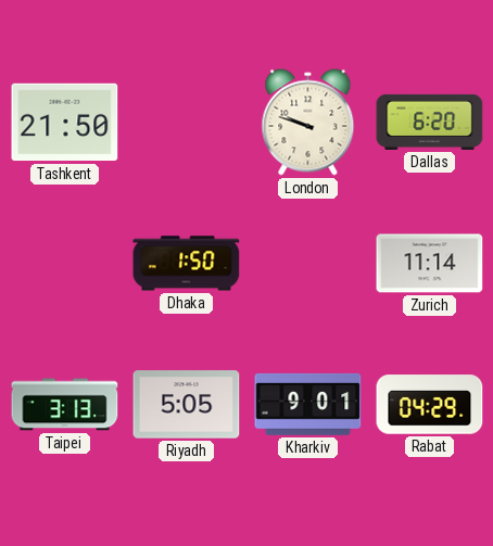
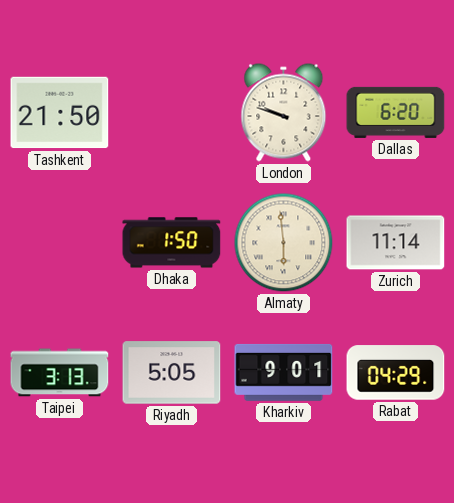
Almaty: none -> 5:59
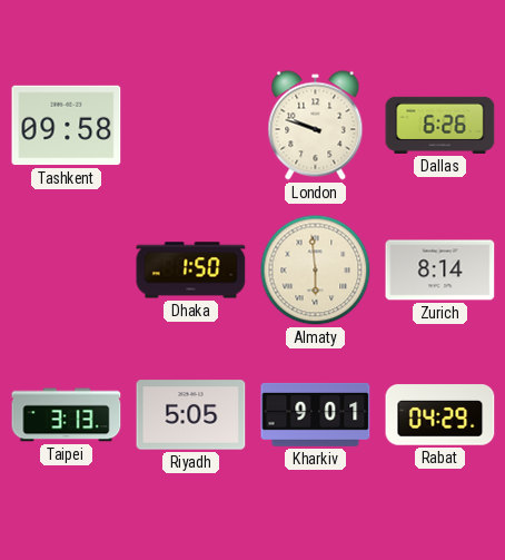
Tashkent: 21:50 -> 09:58
Dallas: 6:20 -> 6:26
Zurich: 11:14 -> 8:14
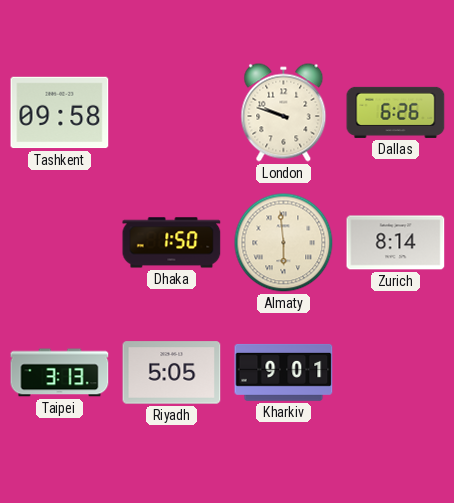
Rabat: 04:29 -> none
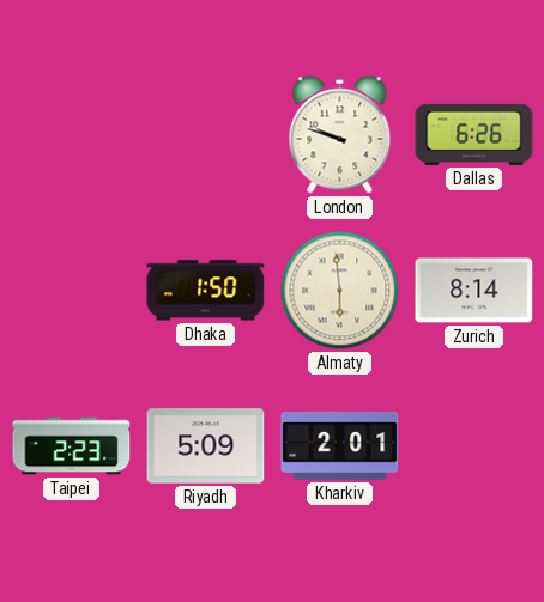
Tashkent: 09:58 -> none
Taipei: 3:13 -> 2:23
Riyadh: 5:05 -> 5:09
Kharkiv: 9:01 -> 2:01
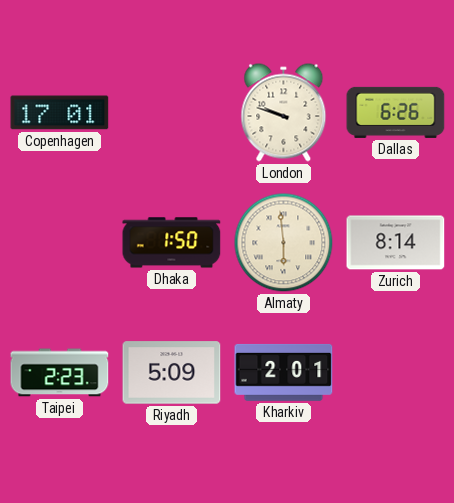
Copenhagen: none -> 17:01
